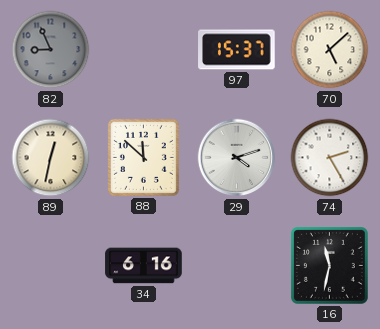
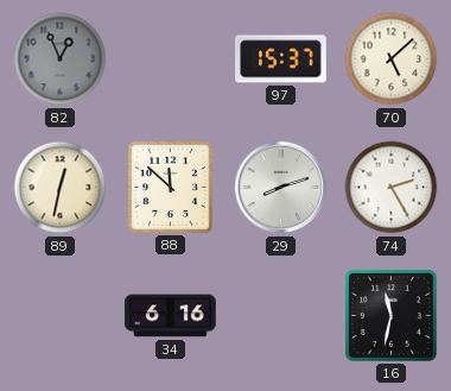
82: 8:56 -> 12:56
29: 4:12 -> 8:12
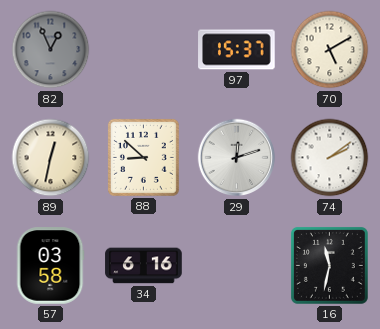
70: 5:08 -> 5:10
88: 11:52 -> 8:52
29: 8:12 -> 12:12
74: 2:25 -> 2:09
57: none -> 03:58
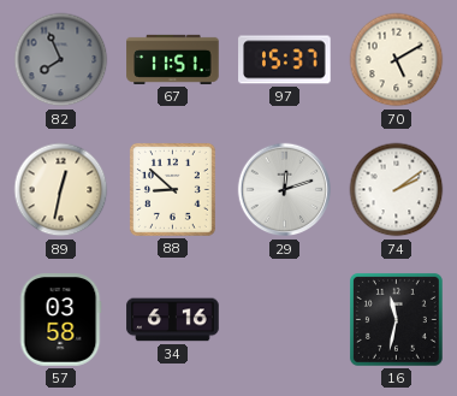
82: 12:56 -> 7:56
67: none -> 11:51
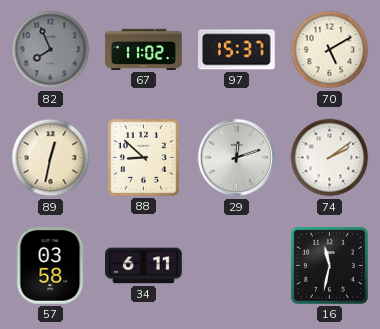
67: 11:51 -> 11:02
34: 6:16 -> 6:11
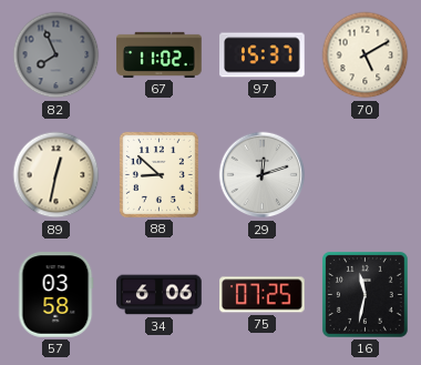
74: 2:09 -> none
34: 6:11 -> 6:06
75: none -> 07:25
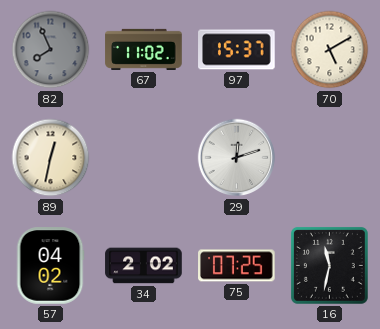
88: 8:52 -> none
57: 03:58 -> 04:02
34: 6:06 -> 2:02
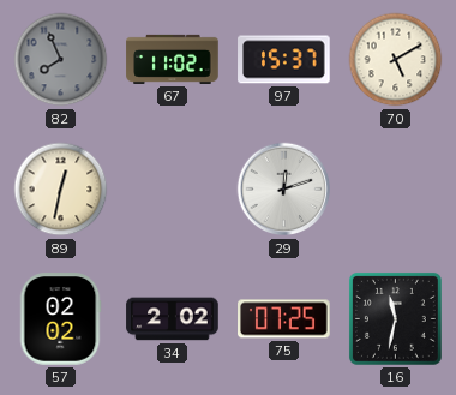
57: 04:02 -> 02:02
